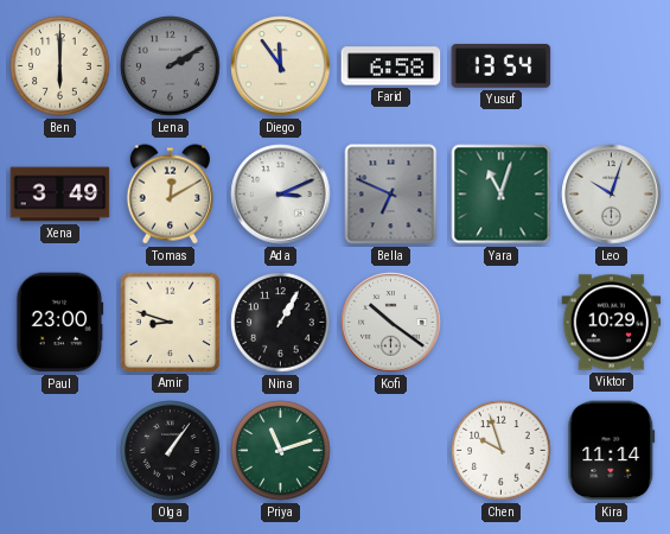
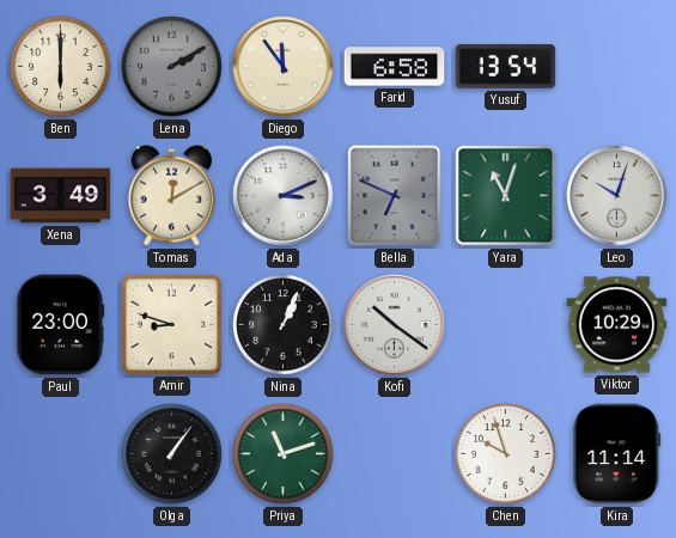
Nina: 1:05 -> 1:04
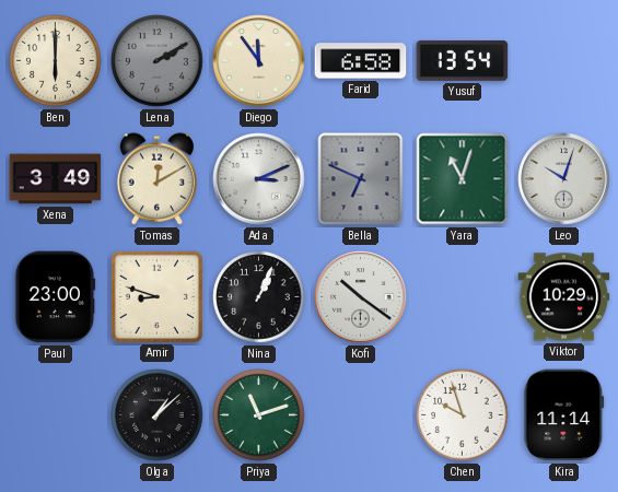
Olga: 1:06 -> 1:08
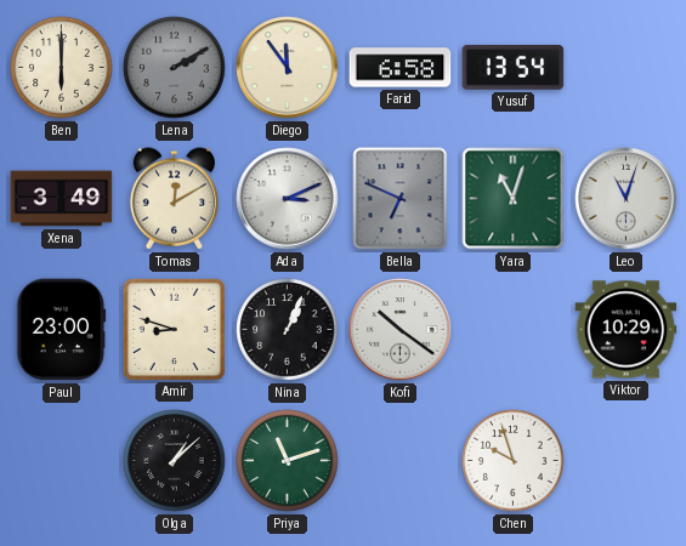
Leo: 10:03 -> 11:03
Kira: 11:14 -> none
